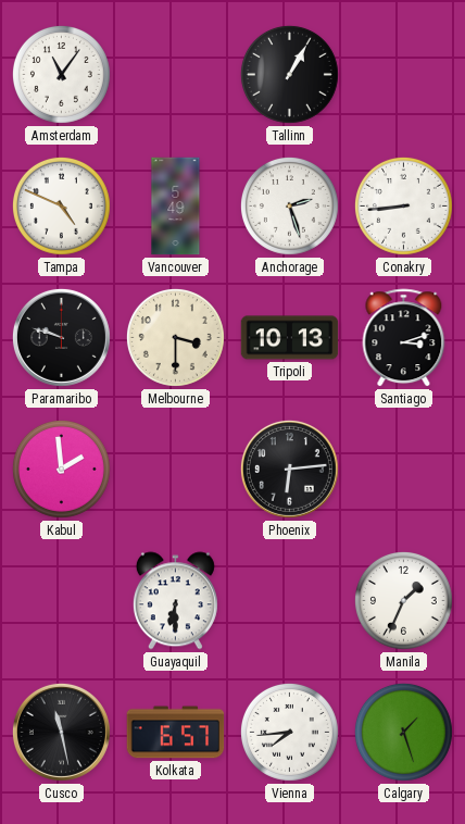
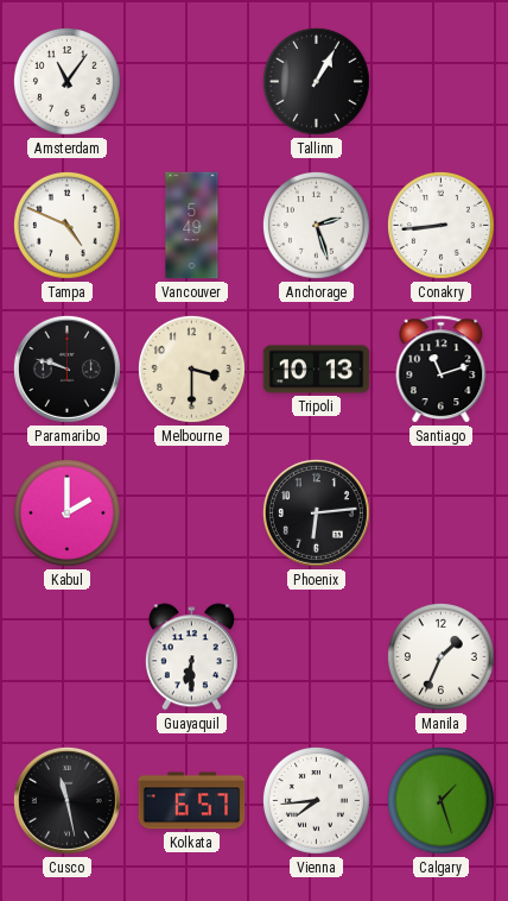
Santiago: 3:12 -> 11:12
Kabul: 1:59 -> 2:00
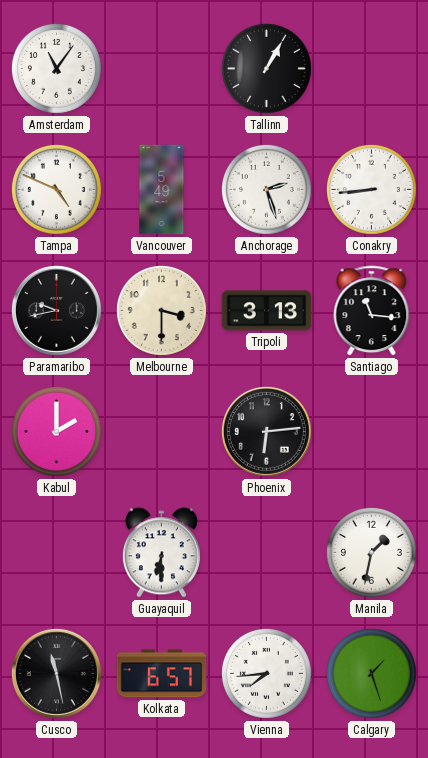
Paramaribo: 9:48 -> 9:43
Tripoli: 10:13 -> 3:13
Santiago: 11:12 -> 11:16
Manila: 1:34 -> 1:32
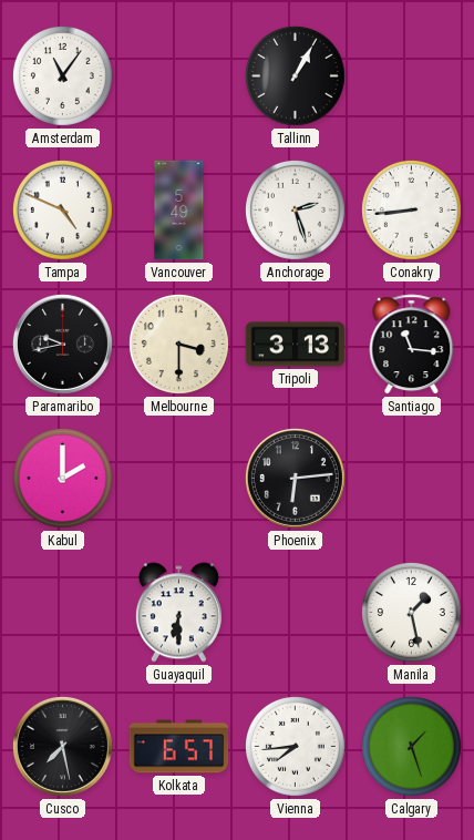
Manila: 1:32 -> 1:28
Cusco: 11:28 -> 7:28
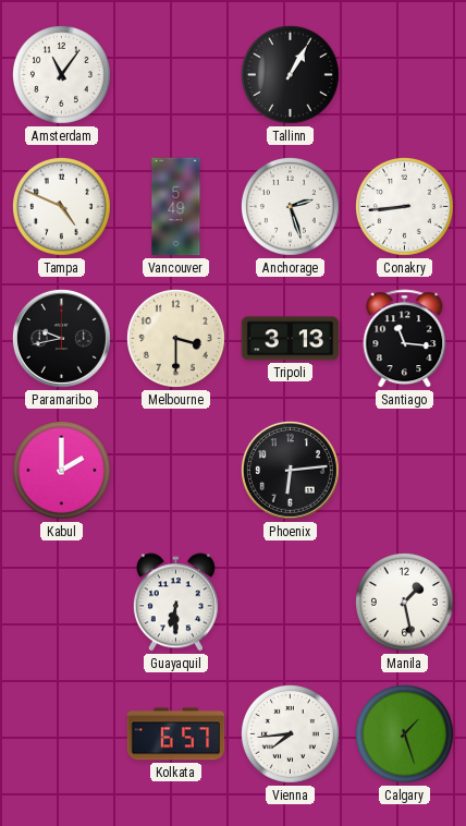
Cusco: 7:28 -> none
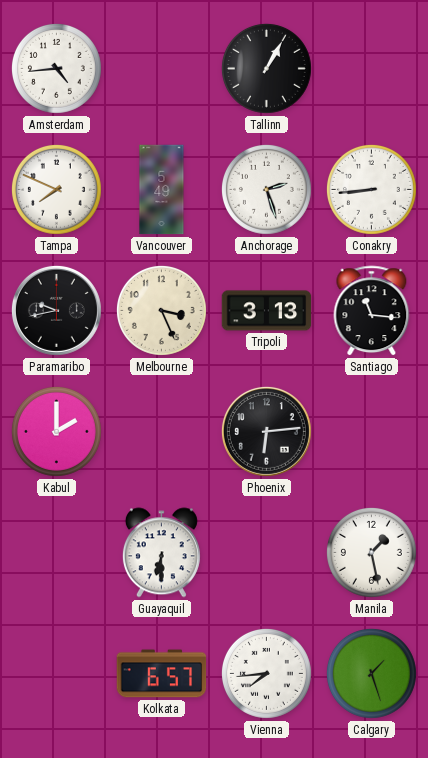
Amsterdam: 11:06 -> 4:44
Tampa: 4:49 -> 7:49
Melbourne: 3:30 -> 3:26
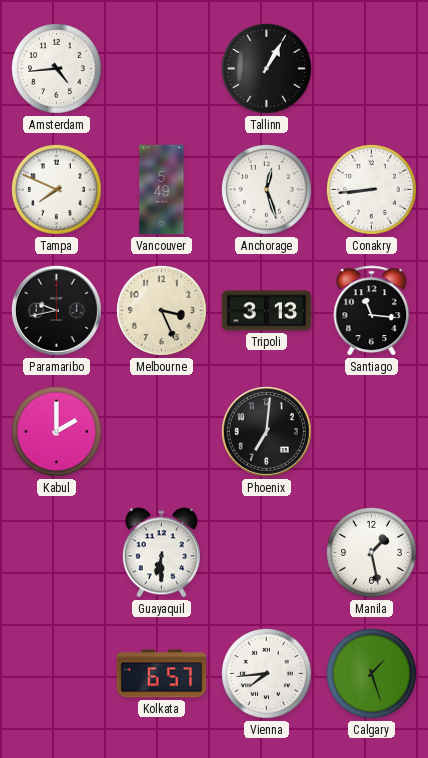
Anchorage: 2:27 -> 12:27
Phoenix: 6:14 -> 7:01
